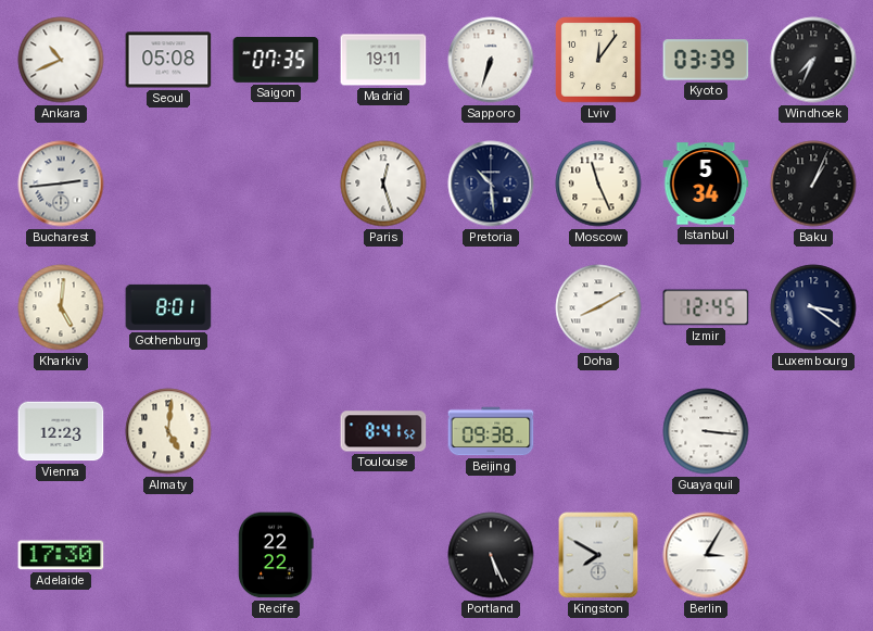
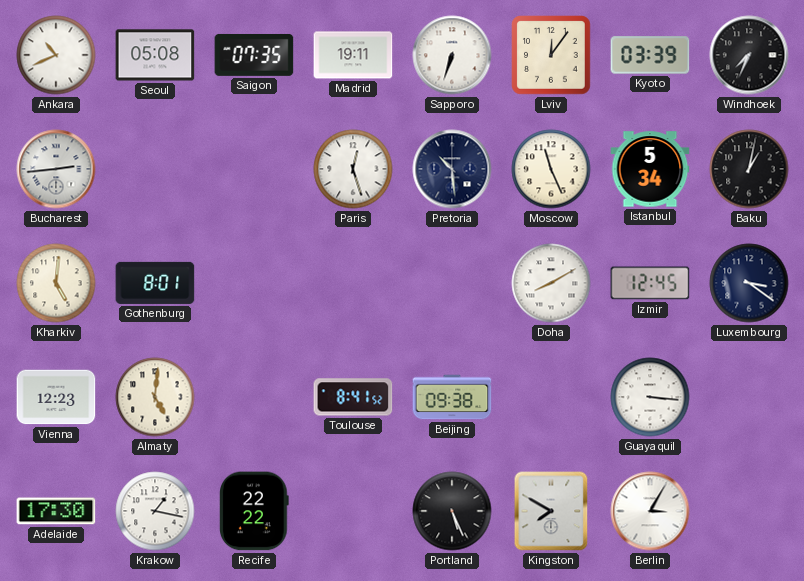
Baku: 1:04 -> 1:02
Krakow: none -> 1:17
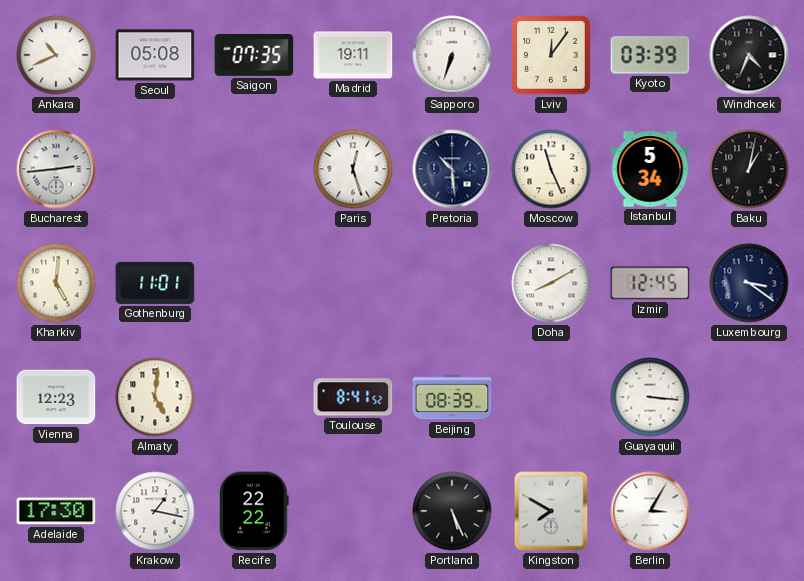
Windhoek: 7:34 -> 4:34
Gothenburg: 8:01 -> 11:01
Beijing: 09:38 -> 08:39
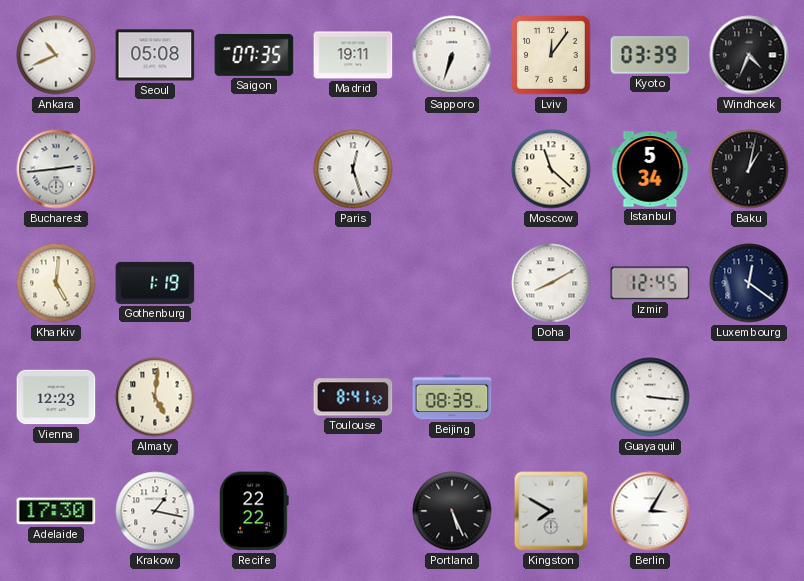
Pretoria: 10:29 -> none
Moscow: 11:26 -> 11:22
Gothenburg: 11:01 -> 1:19
Luxembourg: 3:21 -> 12:21
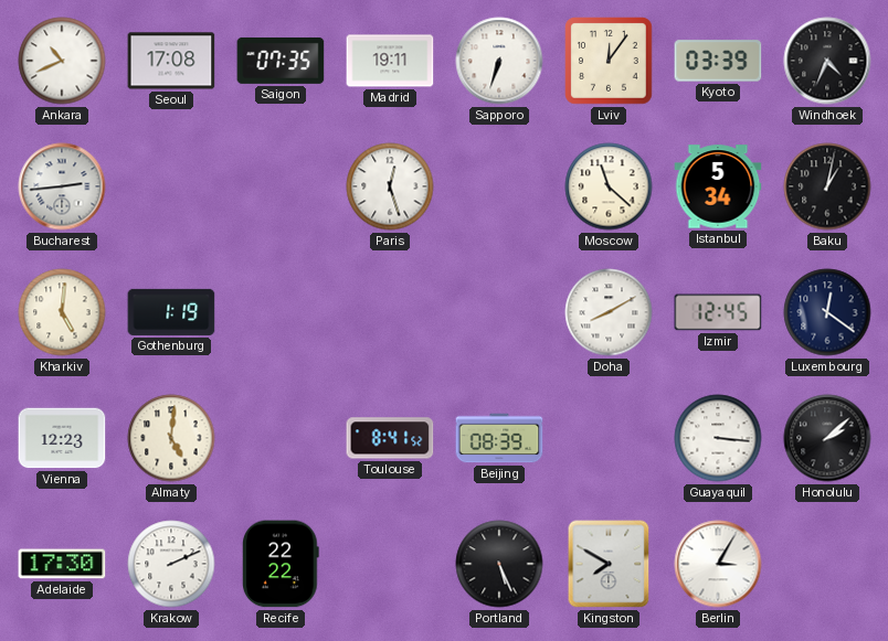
Seoul: 05:08 -> 17:08
Honolulu: none -> 2:08
Krakow: 1:17 -> 2:11
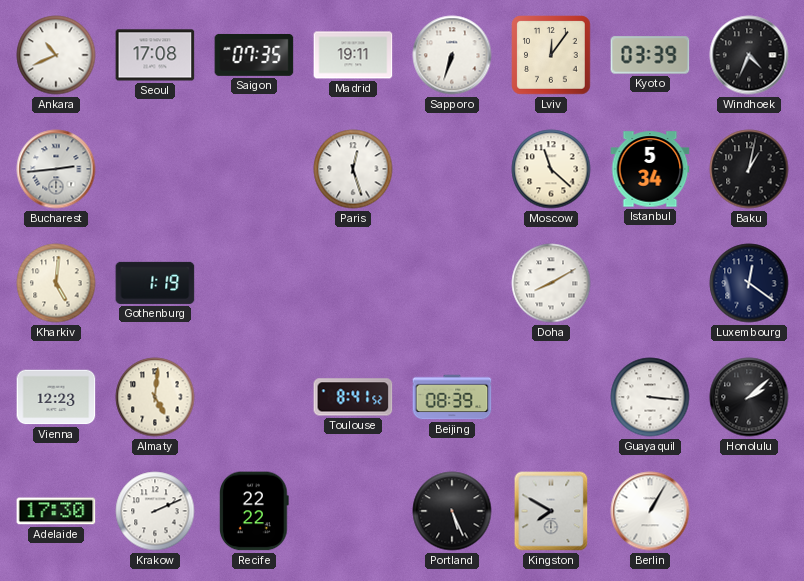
Izmir: 12:45 -> none
Berlin: 3:05 -> 1:05
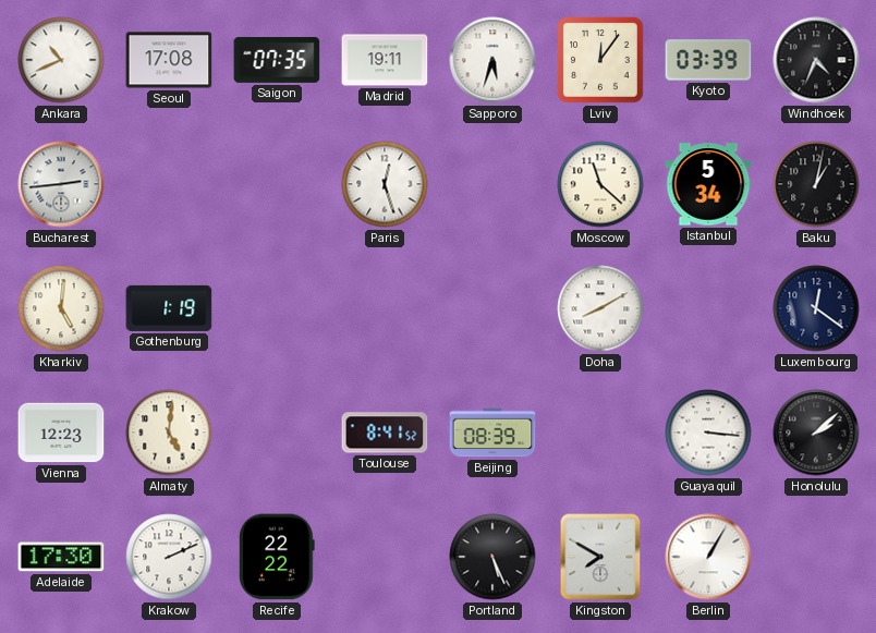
Sapporo: 6:33 -> 5:33
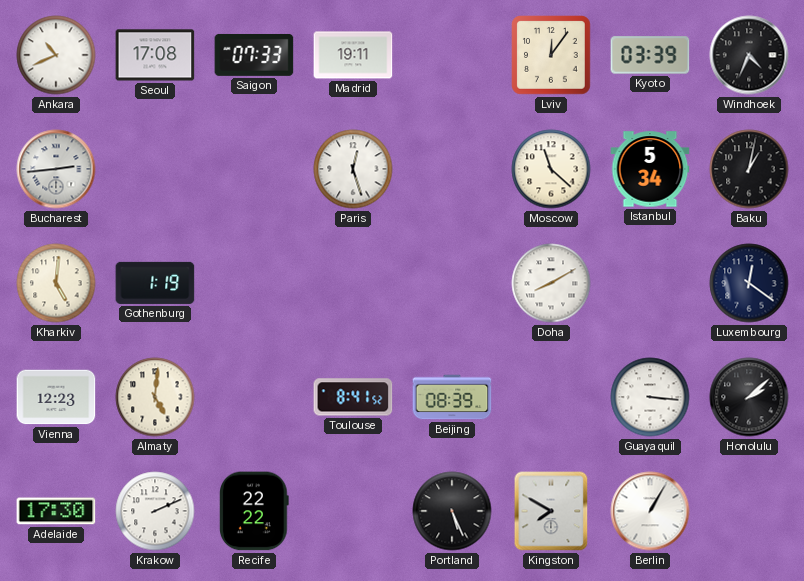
Saigon: 07:35 -> 07:33
Sapporo: 5:33 -> none
